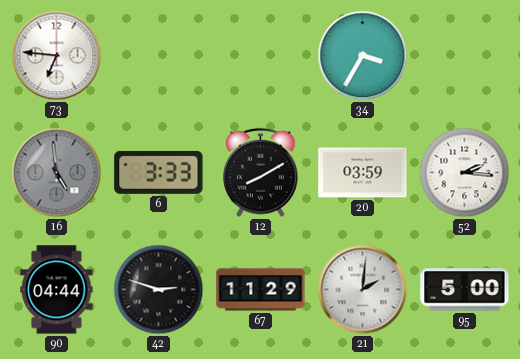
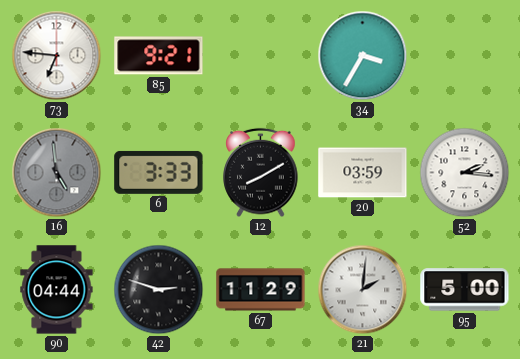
85: none -> 9:21
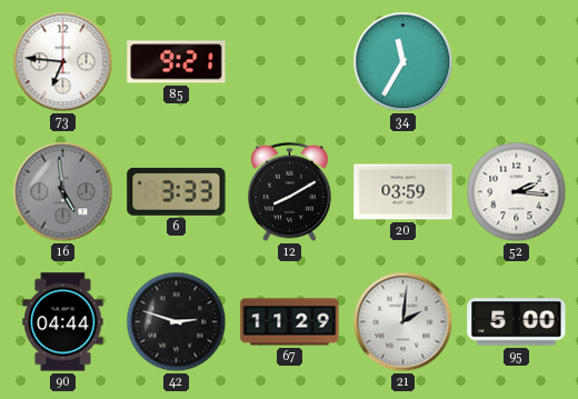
34: 3:35 -> 11:35
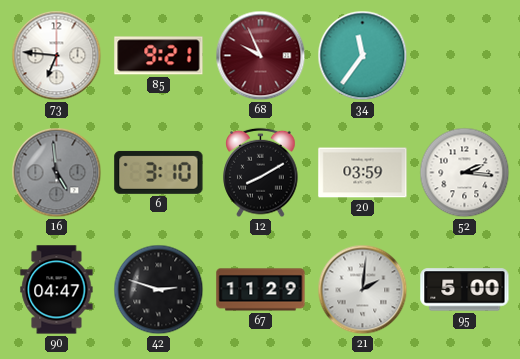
68: none -> 9:56
34: 11:35 -> 11:36
6: 3:33 -> 3:10
90: 04:44 -> 04:47
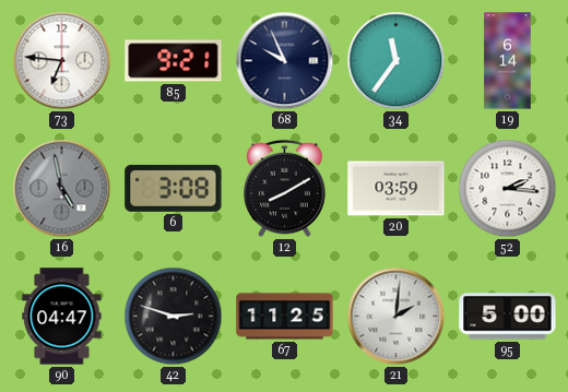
68 dial: burgundy -> navy
19: none -> 6:14
16: 4:59 -> 4:58
6: 3:10 -> 3:08
67: 11:29 -> 11:25
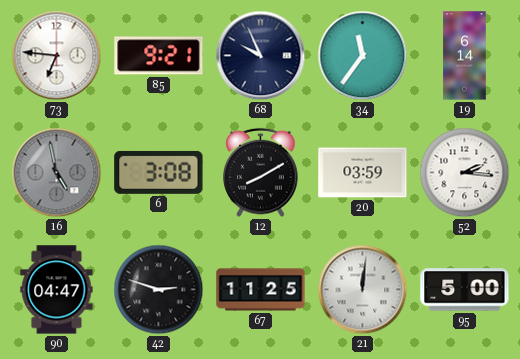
21: 2:01 -> 12:01
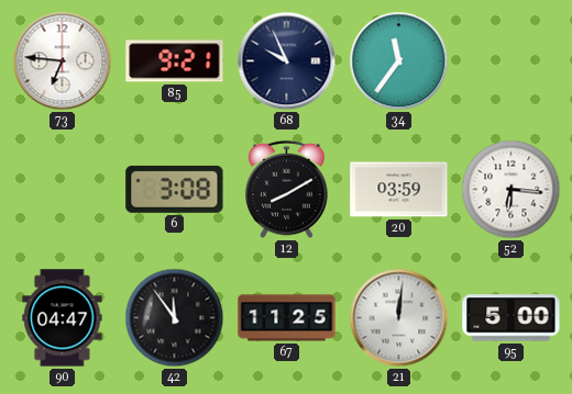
19: 6:14 -> none
16: 4:58 -> none
52: 2:16 -> 6:16
42: 2:48 -> 11:54
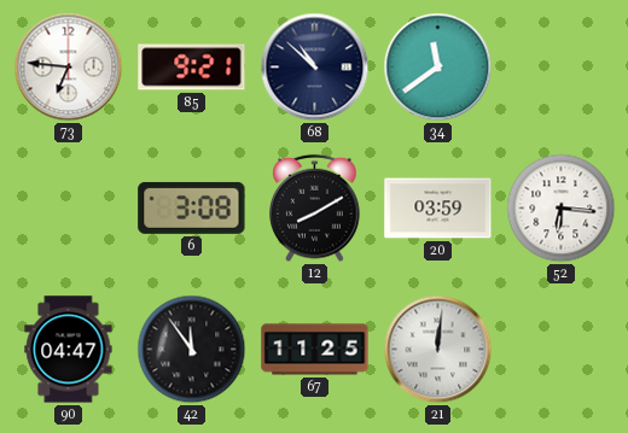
68: 9:56 -> 10:52
34: 11:36 -> 11:39
95: 5:00 -> none
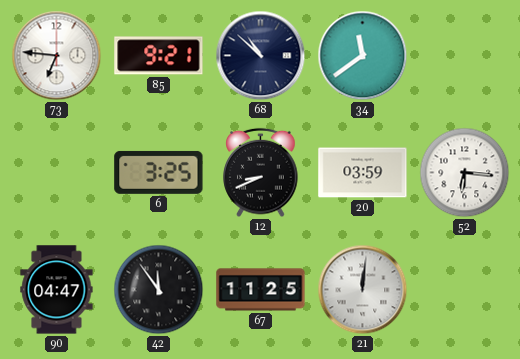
6: 3:08 -> 3:25
12: 8:10 -> 8:41
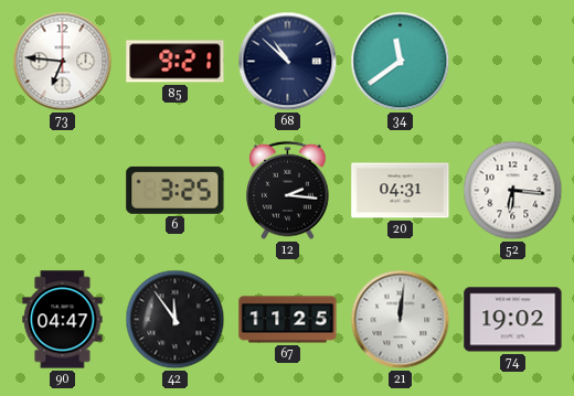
12: 8:41 -> 2:16
20: 03:59 -> 04:31
74: none -> 19:02
